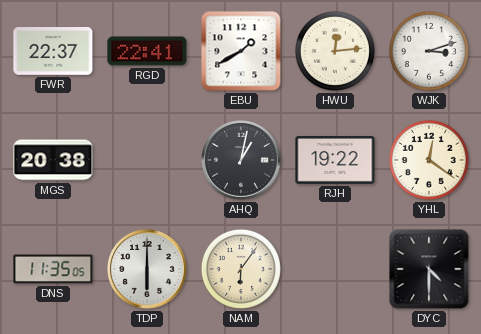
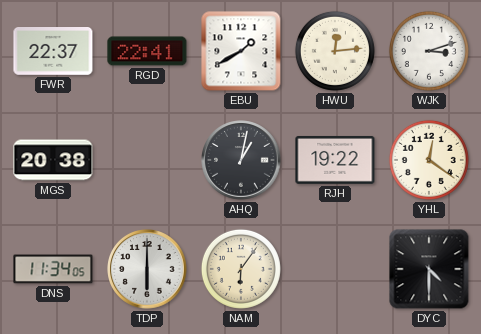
DNS: 11:35 -> 11:34
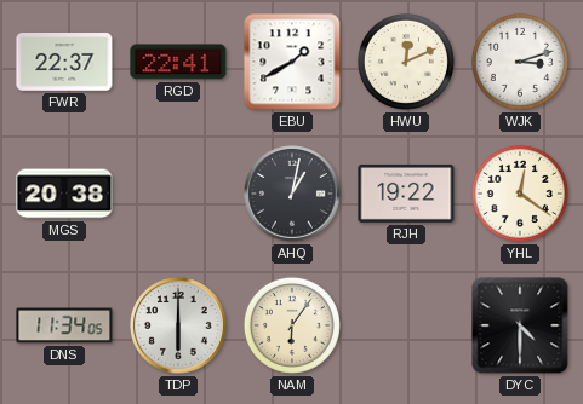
HWU: 12:14 -> 12:11
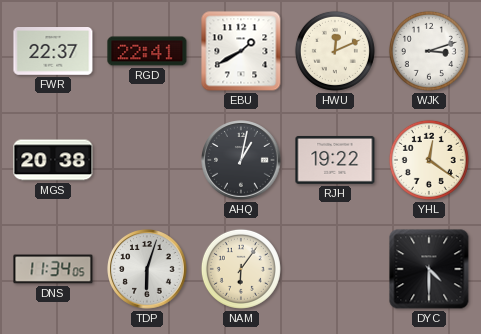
TDP: 6:00 -> 6:03
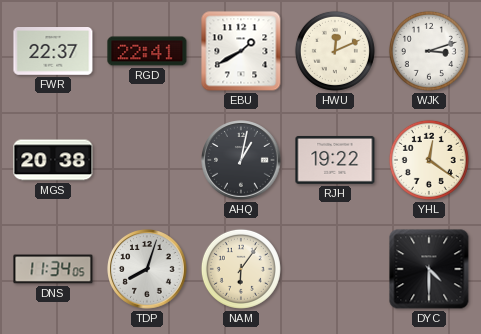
TDP: 6:03 -> 8:03
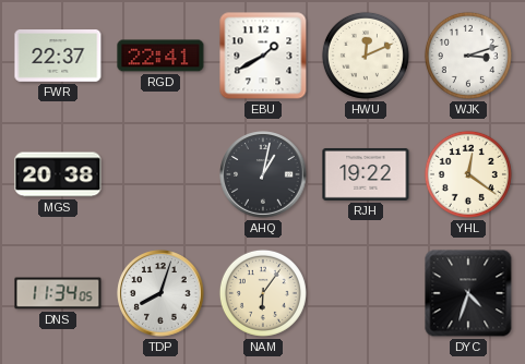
DYC: 4:30 -> 4:33
